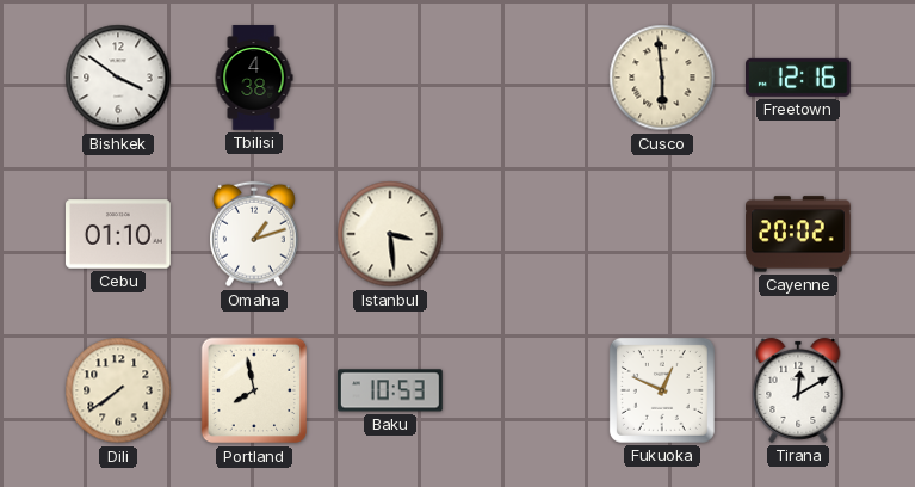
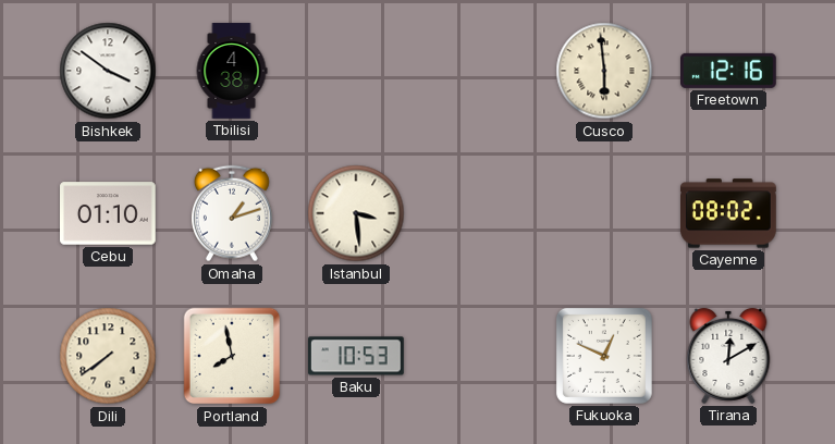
Cayenne: 20:02 -> 08:02
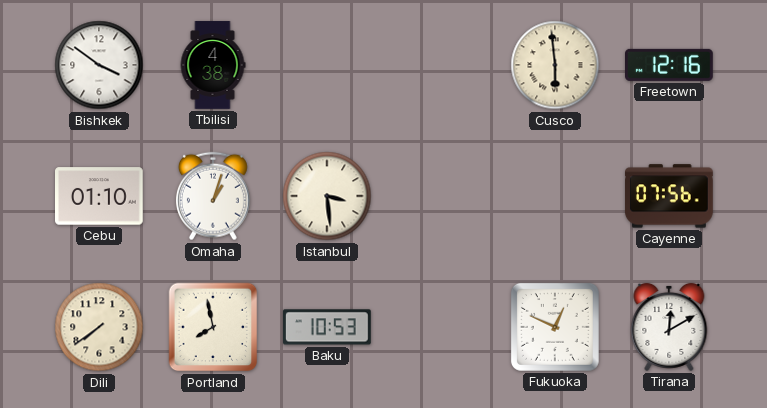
Omaha: 1:12 -> 1:03
Cayenne: 08:02 -> 07:56
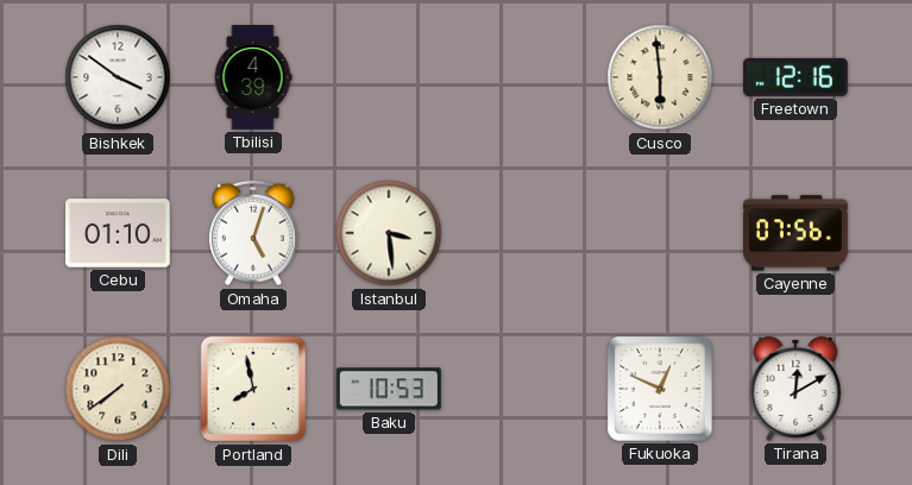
Tbilisi: 4:38 -> 4:39
Omaha: 1:03 -> 5:03
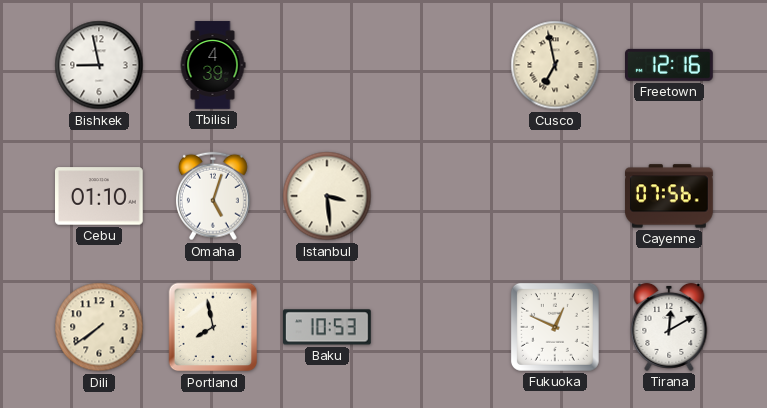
Bishkek: 3:51 -> 8:58
Cusco: 5:59 -> 6:58
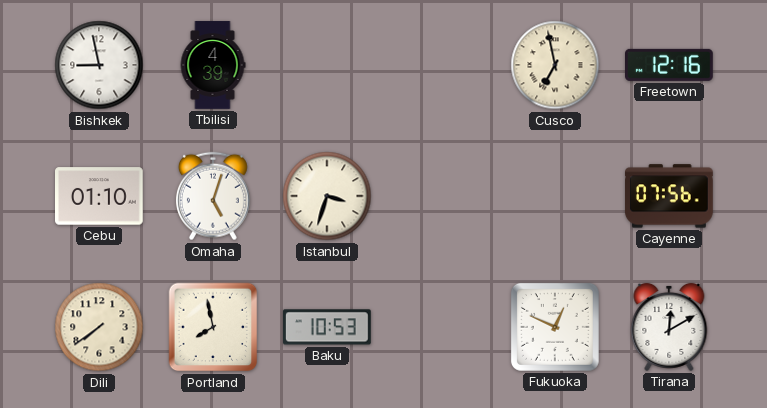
Istanbul: 3:29 -> 3:33
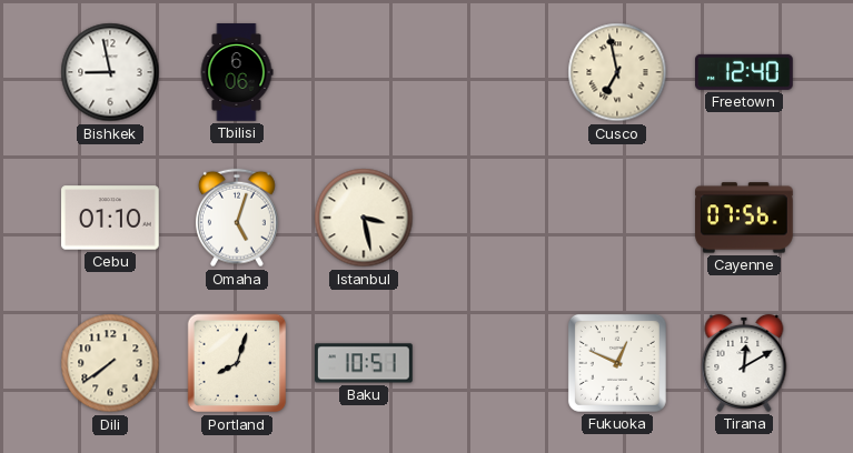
Tbilisi: 4:39 -> 6:06
Freetown: 12:16 -> 12:40
Istanbul: 3:33 -> 3:28
Portland: 7:58 -> 8:03
Baku: 10:53 -> 10:51
